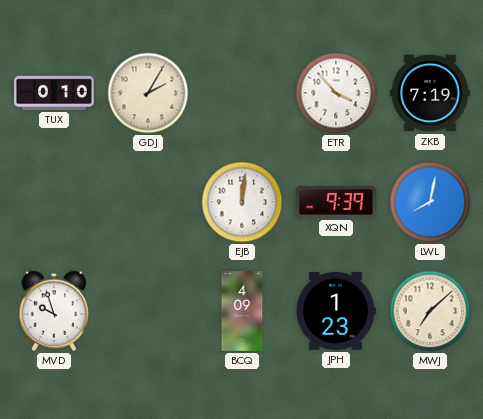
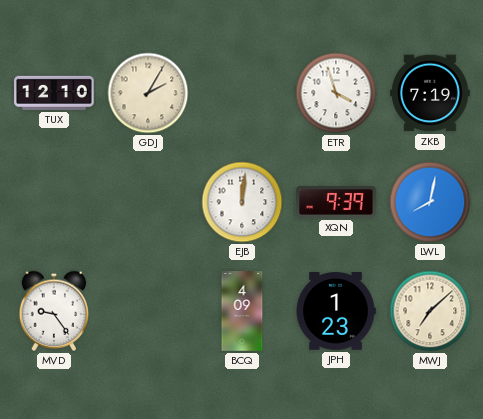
TUX: 0:10 -> 12:10
ETR: 3:53 -> 3:57
MVD: 9:57 -> 9:24
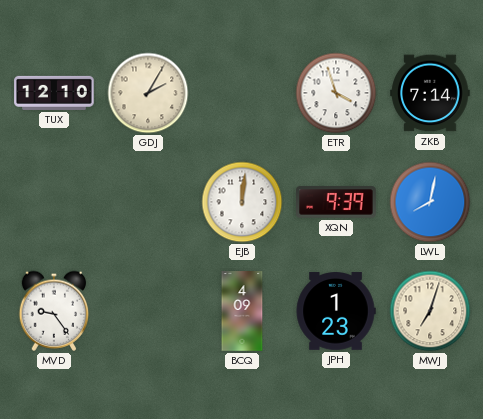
ZKB: 7:19 -> 7:14
MWJ: 7:08 -> 7:03
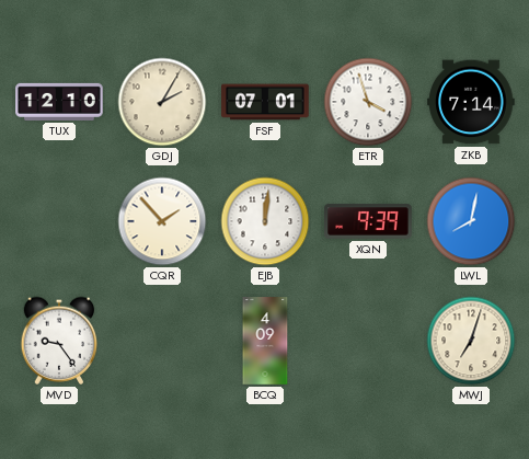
FSF: none -> 07:01
CQR: none -> 1:53
JPH: 1:23 -> none
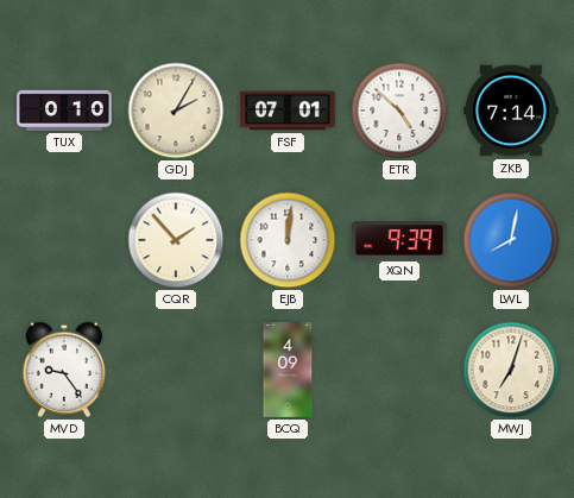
TUX: 12:10 -> 0:10
ETR: 3:57 -> 4:52
